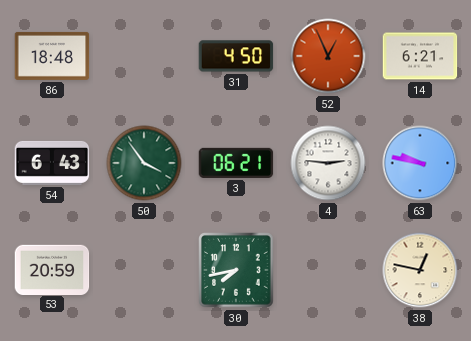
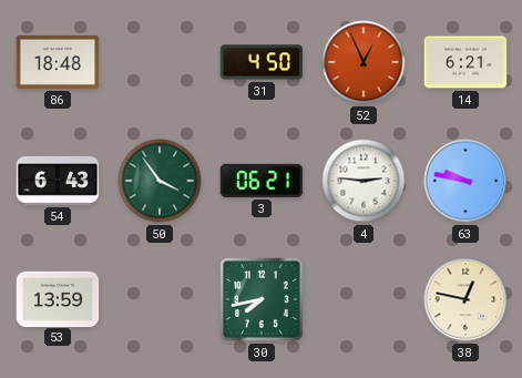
53: 20:59 -> 13:59
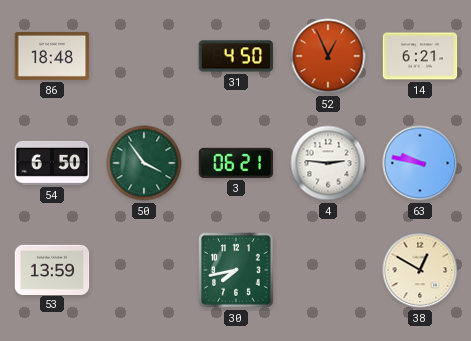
54: 6:43 -> 6:50
38: 12:47 -> 12:50
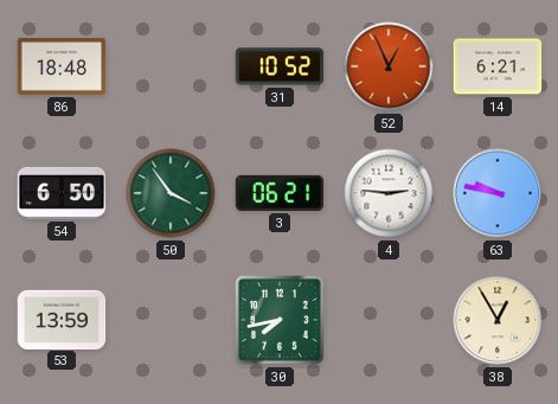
31: 4:50 -> 10:52
38: 12:50 -> 12:55
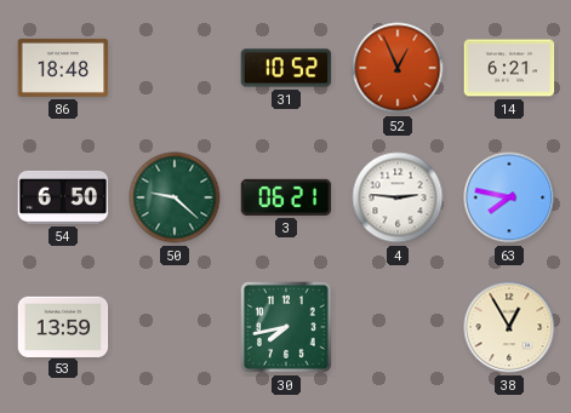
50: 3:54 -> 9:22
63: 9:47 -> 7:47
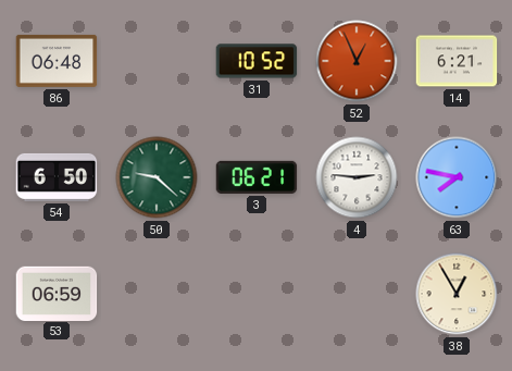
86: 18:48 -> 06:48
53: 13:59 -> 06:59
30: 7:43 -> none
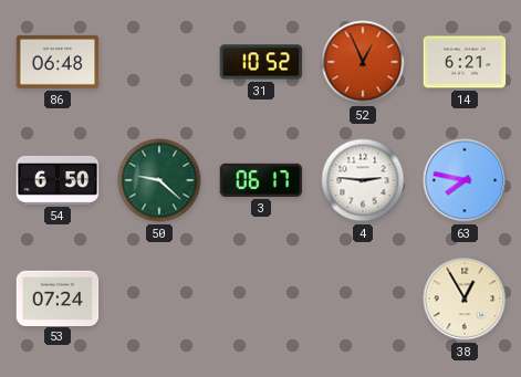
3: 06:21 -> 06:17
53: 06:59 -> 07:24
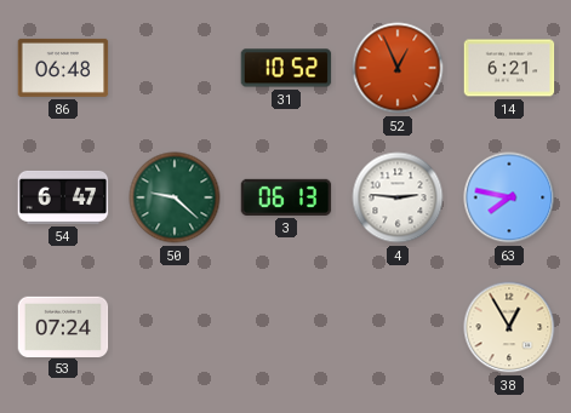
54: 6:50 -> 6:47
3: 06:17 -> 06:13
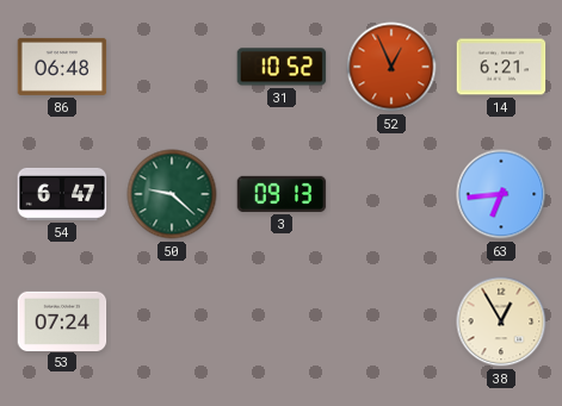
3: 06:13 -> 09:13
4: 2:46 -> none
63: 7:47 -> 6:44
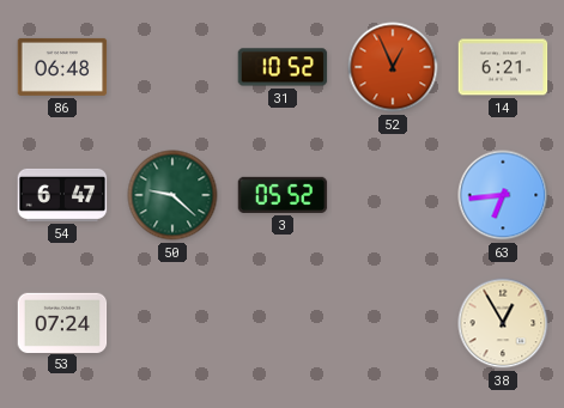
3: 09:13 -> 05:52
